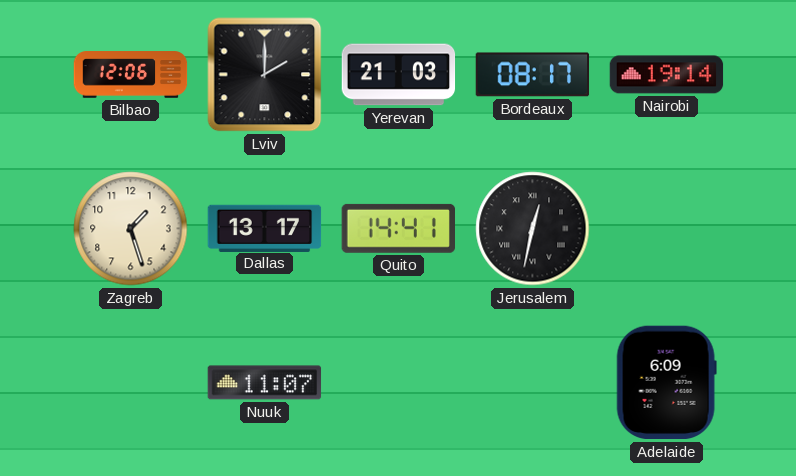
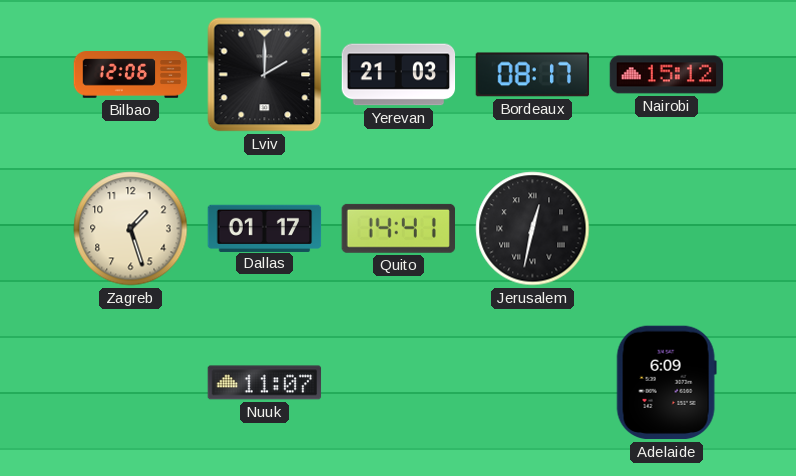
Nairobi: 19:14 -> 15:12
Dallas: 13:17 -> 01:17
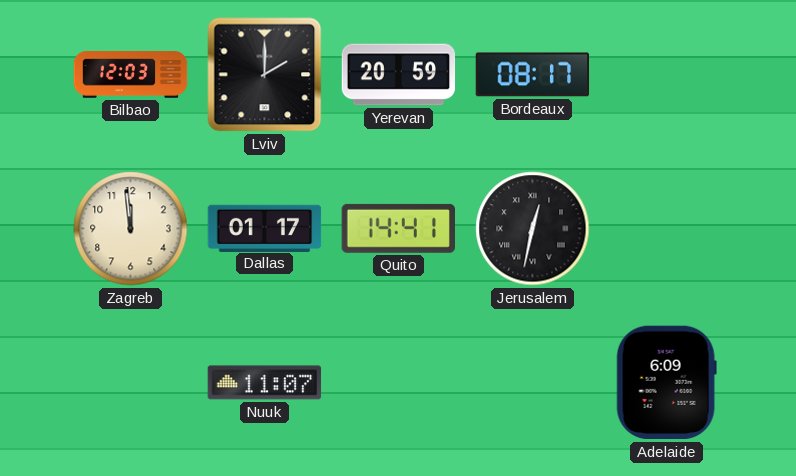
Bilbao: 12:06 -> 12:03
Yerevan: 21:03 -> 20:59
Nairobi: 15:12 -> none
Zagreb: 1:27 -> 11:59
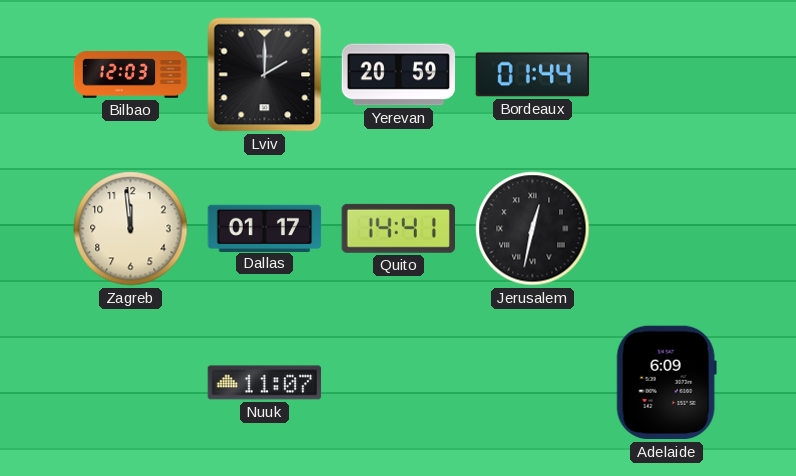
Bordeaux: 08:17 -> 01:44
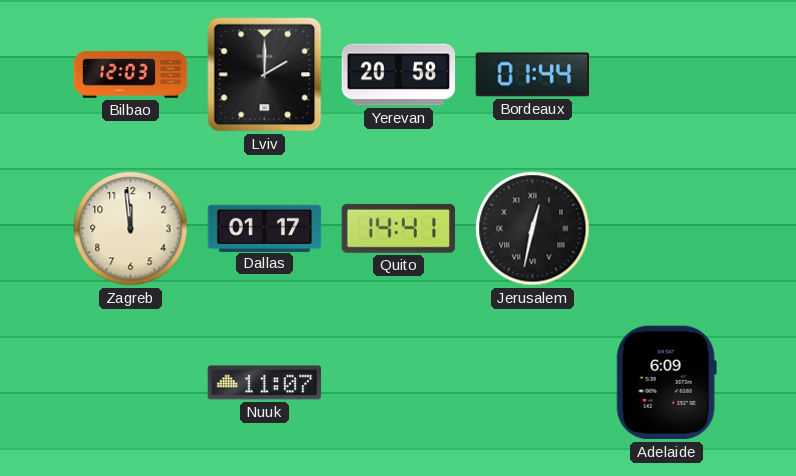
Yerevan: 20:59 -> 20:58
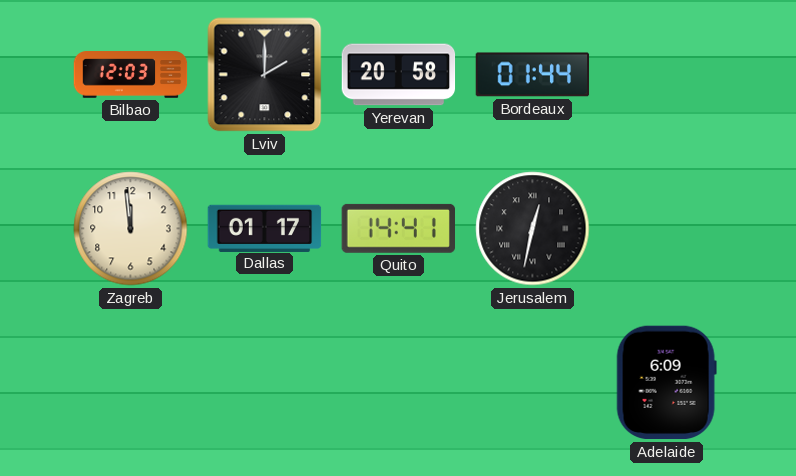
Nuuk: 11:07 -> none
